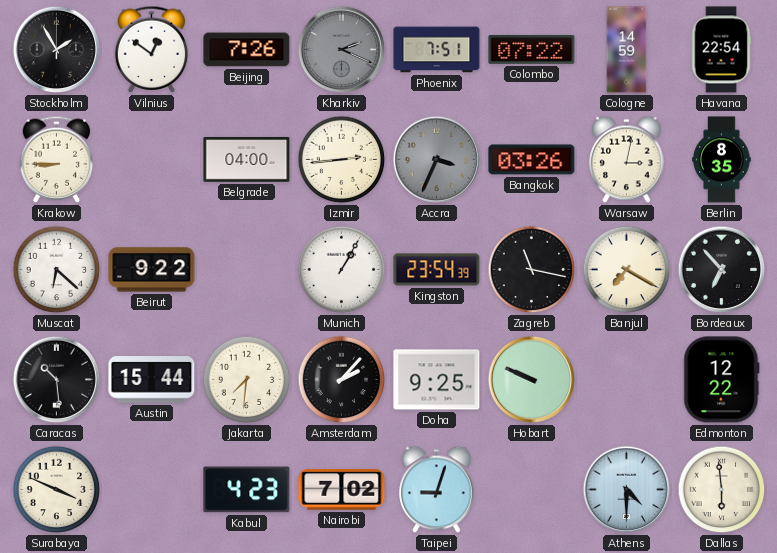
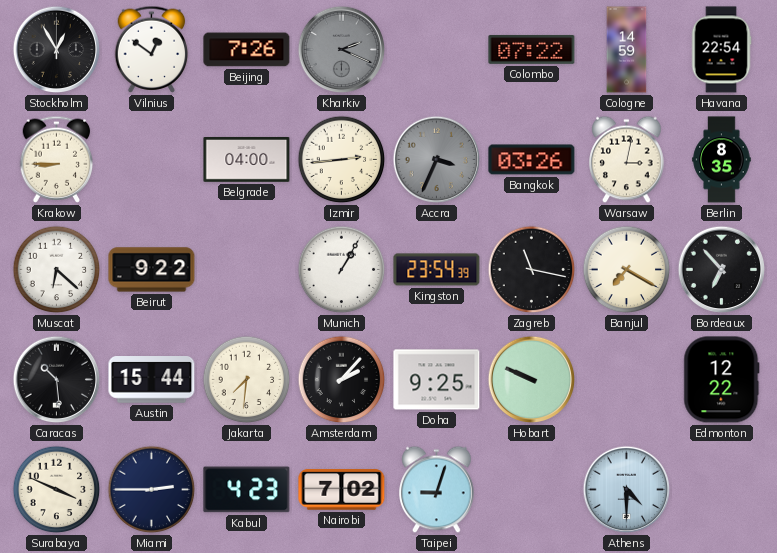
Stockholm: 1:55 -> 12:55
Phoenix: 7:51 -> none
Miami: none -> 2:45
Dallas: 5:59 -> none
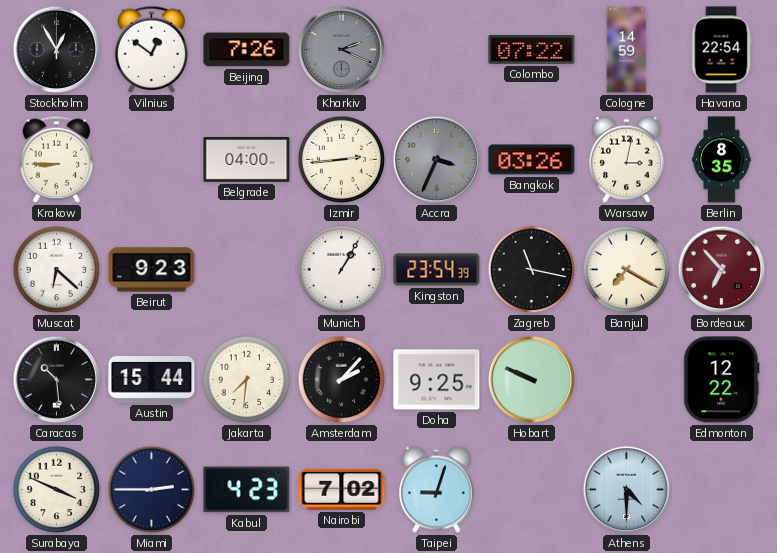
Beirut: 9:22 -> 9:23
Bordeaux dial: black -> burgundy
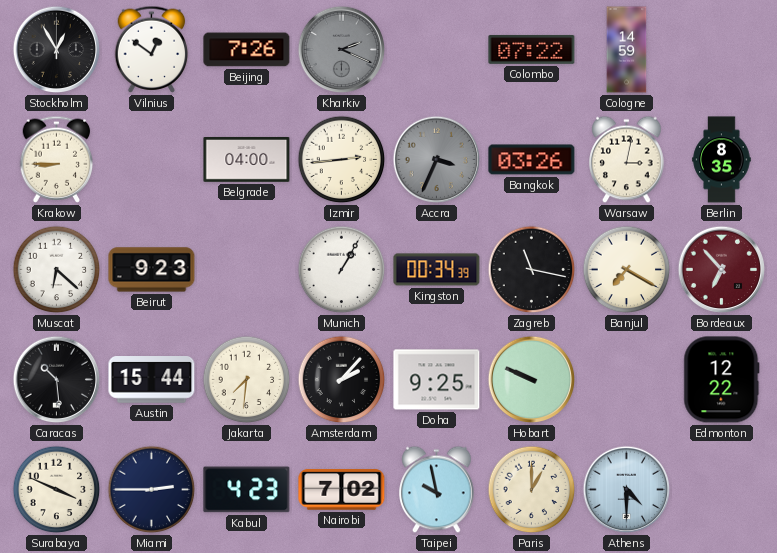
Havana: 22:54 -> none
Kingston: 23:54 -> 00:34
Taipei: 9:03 -> 9:58
Paris: none -> 1:00
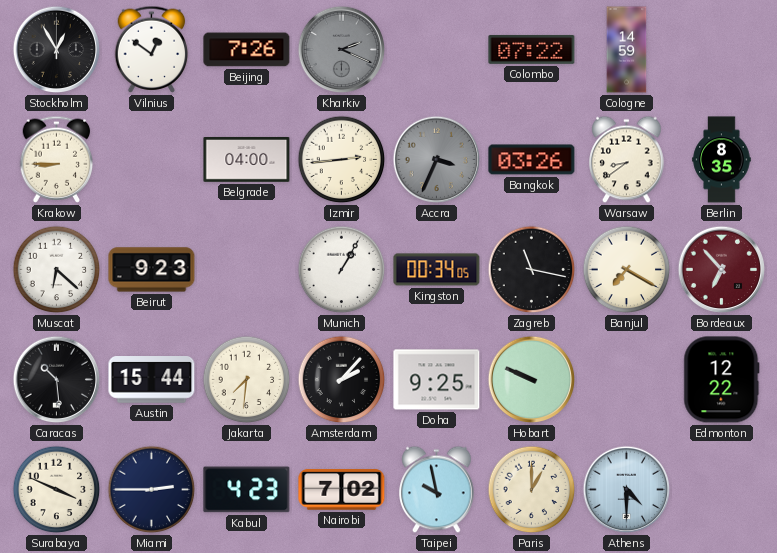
Warsaw: 3:02 -> 8:39
Kingston: 00:34:39 -> 00:34:05
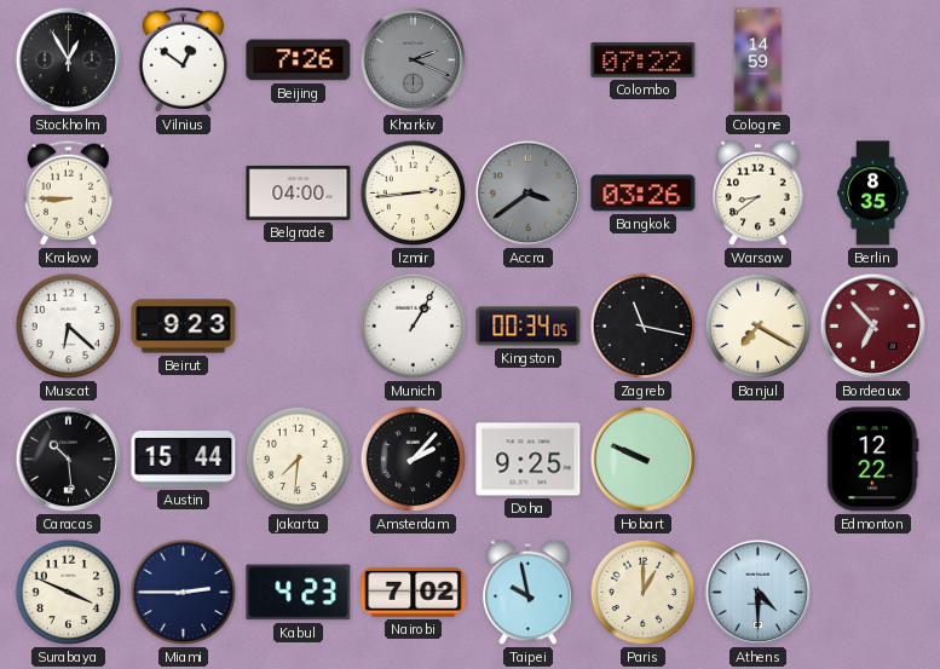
Accra: 3:34 -> 3:39
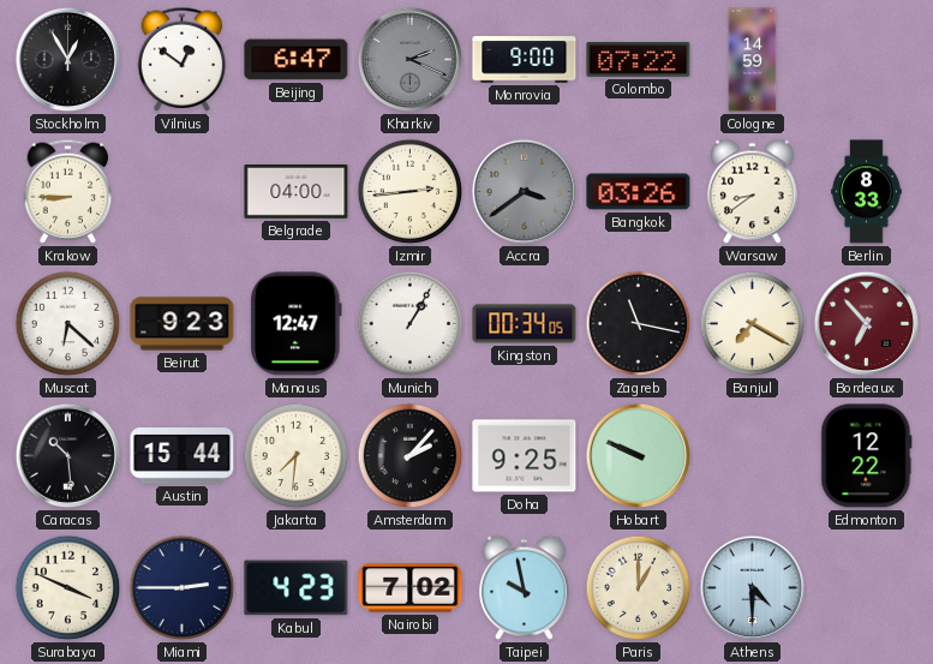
Beijing: 7:26 -> 6:47
Monrovia: none -> 9:00
Berlin: 8:35 -> 8:33
Manaus: none -> 12:47
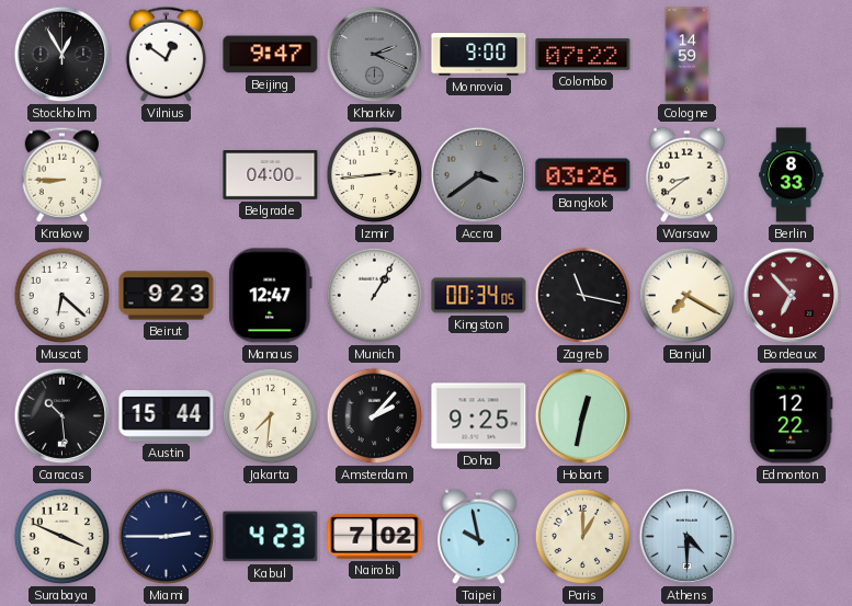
Beijing: 6:47 -> 9:47
Hobart: 9:49 -> 12:32
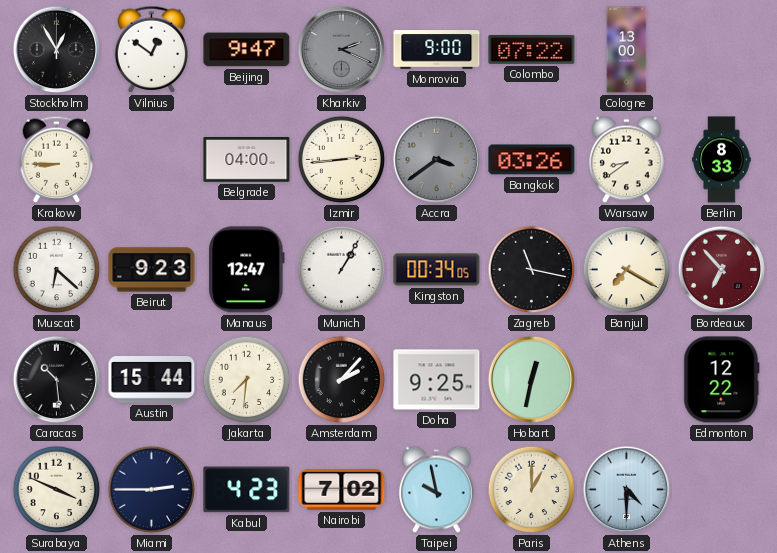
Cologne: 14:59 -> 13:00
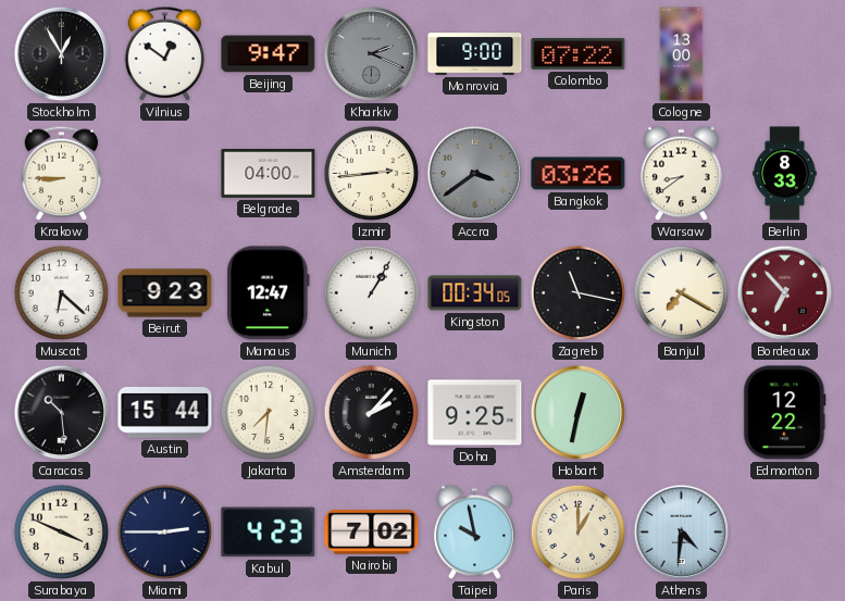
Athens: 4:30 -> 4:31
